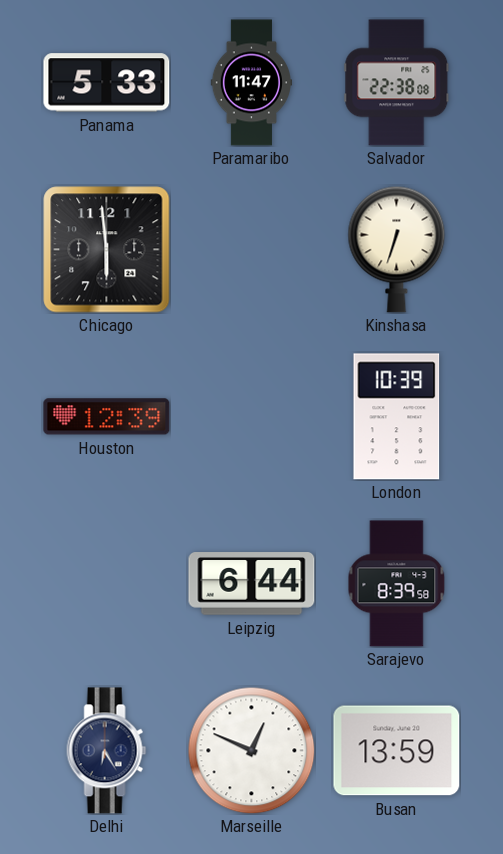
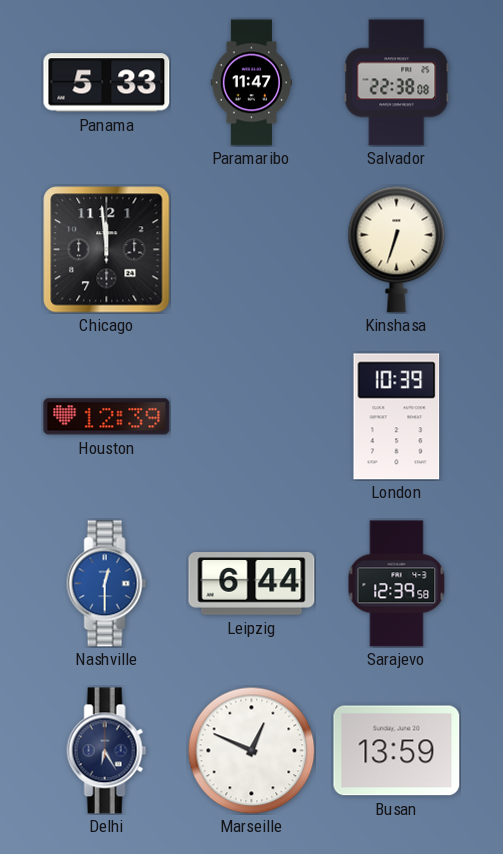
Chicago: 5:59 -> 11:59
Nashville: none -> 12:30
Sarajevo: 8:39 -> 12:39
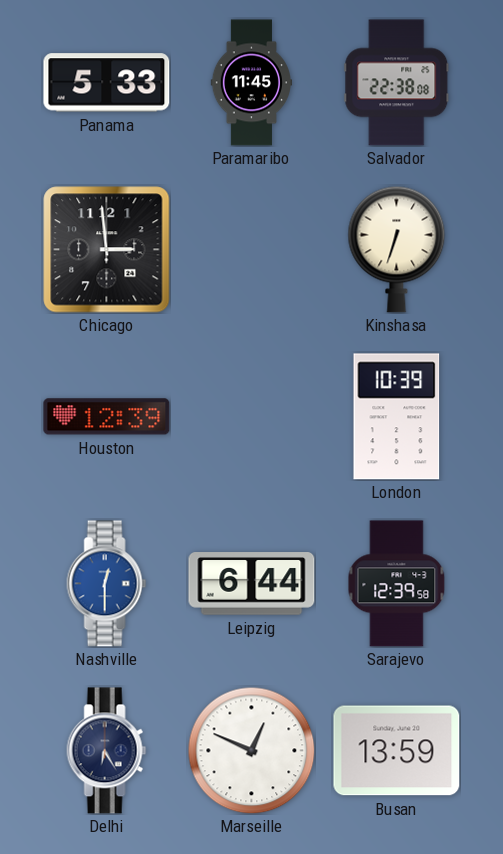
Paramaribo: 11:47 -> 11:45
Chicago: 11:59 -> 2:59
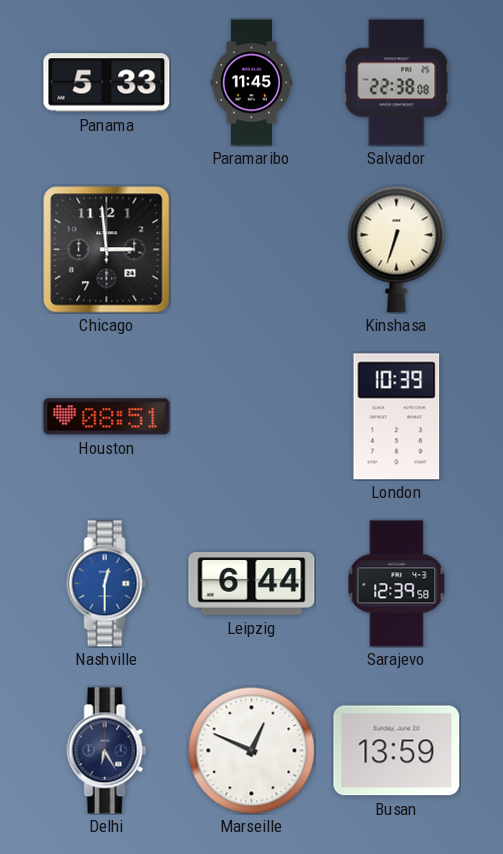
Houston: 12:39 -> 08:51
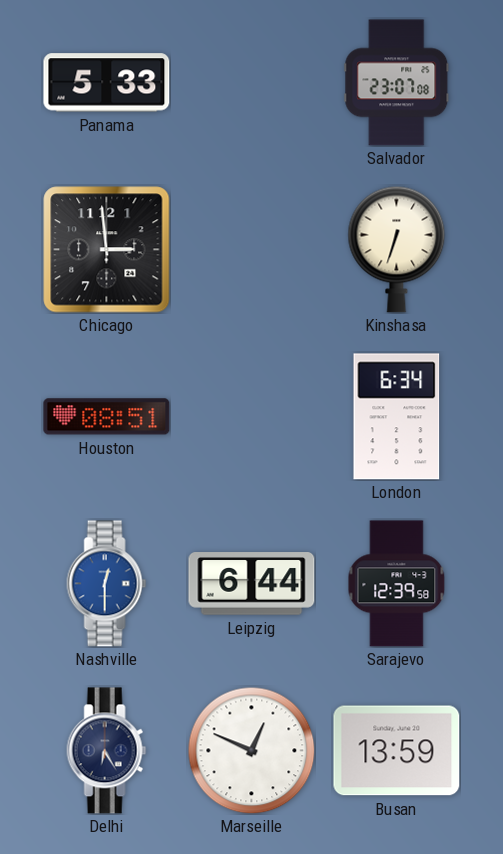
Paramaribo: 11:45 -> none
Salvador: 22:38 -> 23:07
London: 10:39 -> 6:34
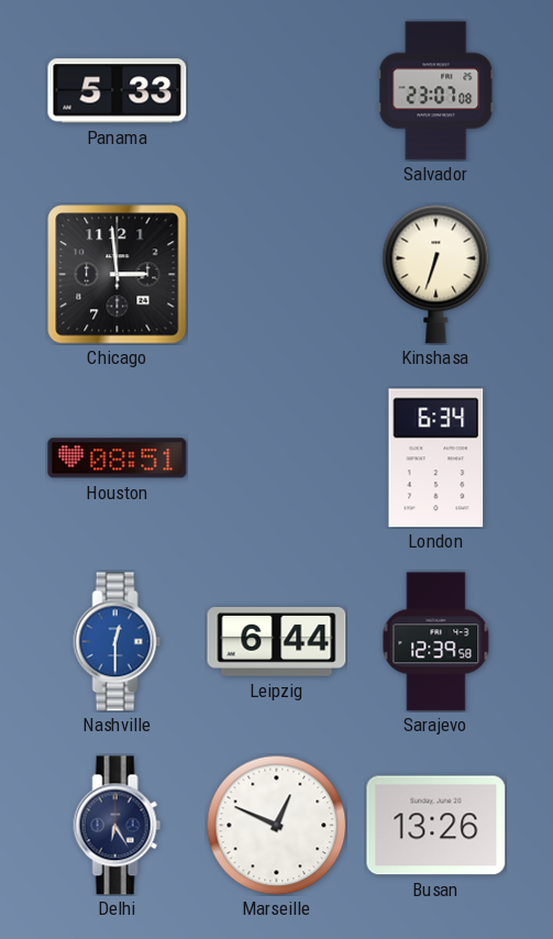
Busan: 13:59 -> 13:26
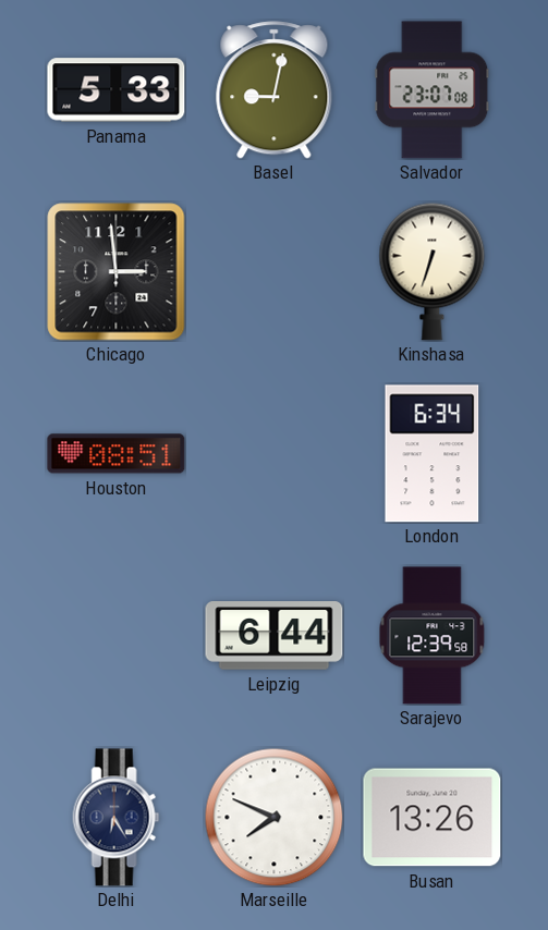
Basel: none -> 9:02
Nashville: 12:30 -> none
Marseille: 12:49 -> 7:49
